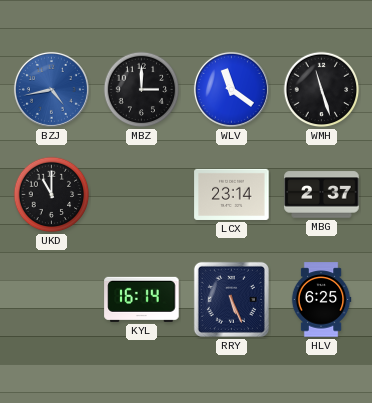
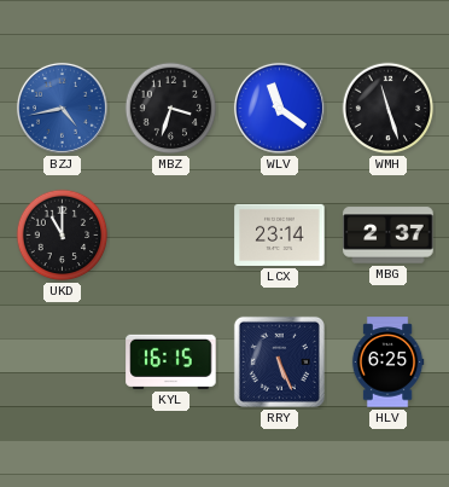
MBZ: 3:00 -> 3:33
KYL: 16:14 -> 16:15
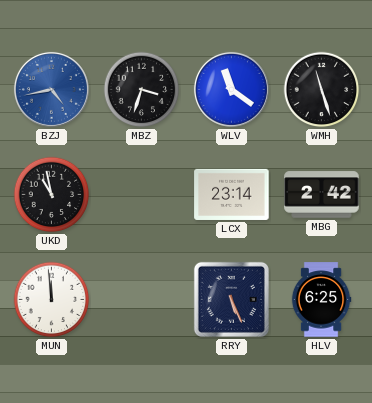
UKD: 11:00 -> 10:58
MBG: 2:37 -> 2:42
MUN: none -> 11:59
KYL: 16:15 -> none
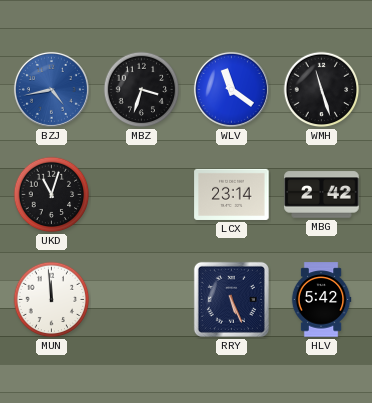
UKD: 10:58 -> 11:03
HLV: 6:25 -> 5:42
